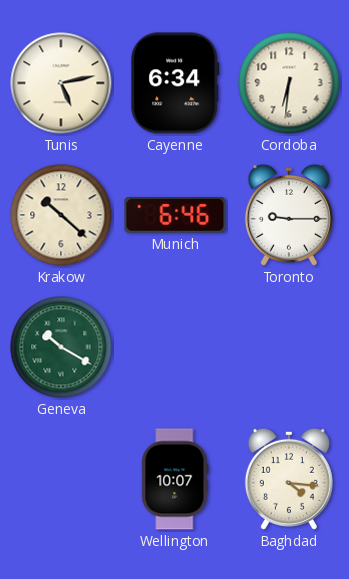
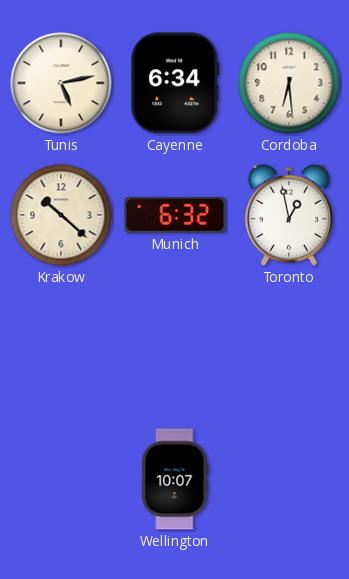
Cordoba: 6:31 -> 6:29
Munich: 6:46 -> 6:32
Toronto: 9:15 -> 12:58
Geneva: 10:20 -> none
Baghdad: 4:16 -> none
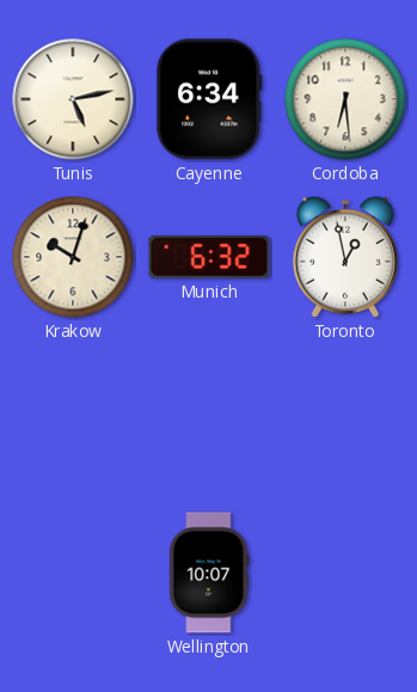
Krakow: 10:22 -> 10:03
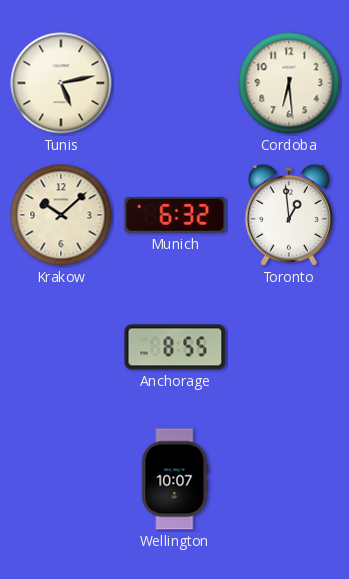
Cayenne: 6:34 -> none
Krakow: 10:03 -> 10:08
Toronto: 12:58 -> 12:59
Anchorage: none -> 8:55
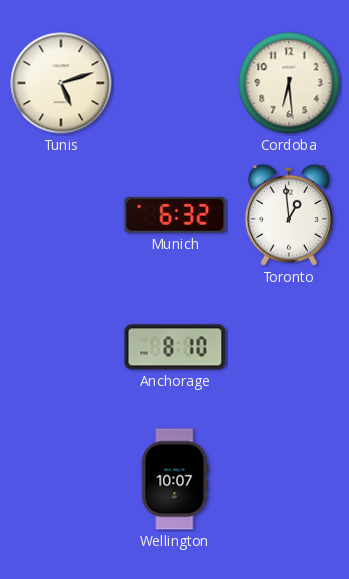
Tunis: 5:13 -> 5:12
Krakow: 10:08 -> none
Anchorage: 8:55 -> 8:10
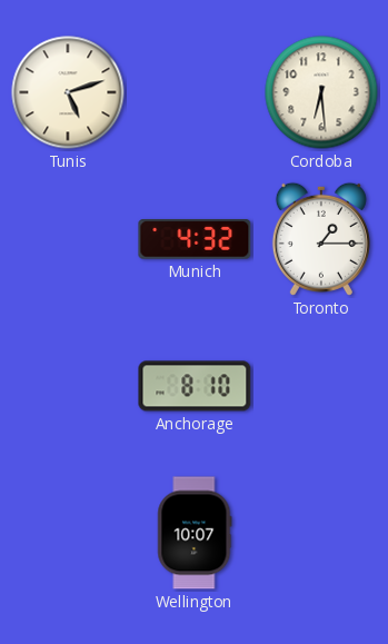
Munich: 6:32 -> 4:32
Toronto: 12:59 -> 1:15
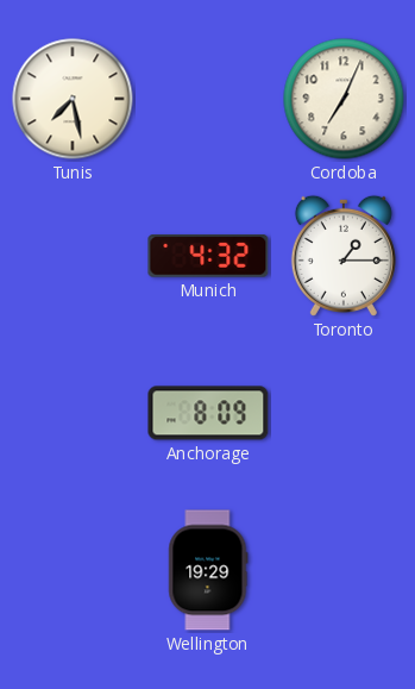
Tunis: 5:12 -> 7:28
Cordoba: 6:29 -> 7:04
Anchorage: 8:10 -> 8:09
Wellington: 10:07 -> 19:29
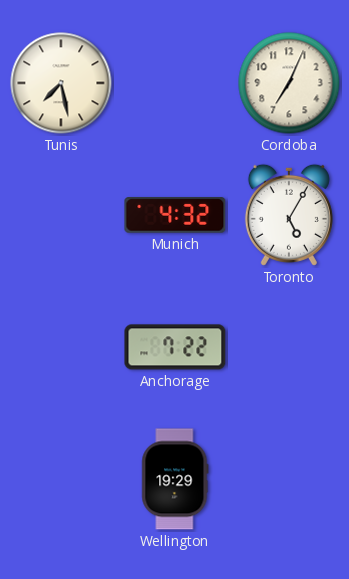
Toronto: 1:15 -> 5:05
Anchorage: 8:09 -> 7:22
